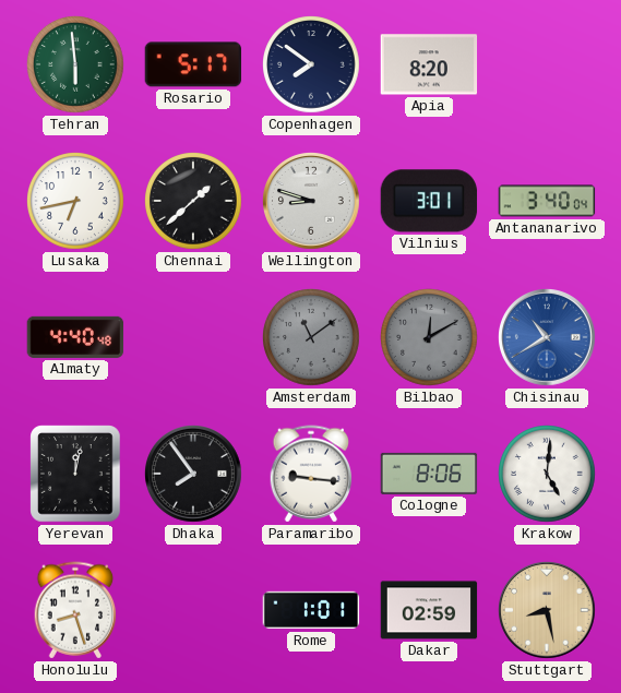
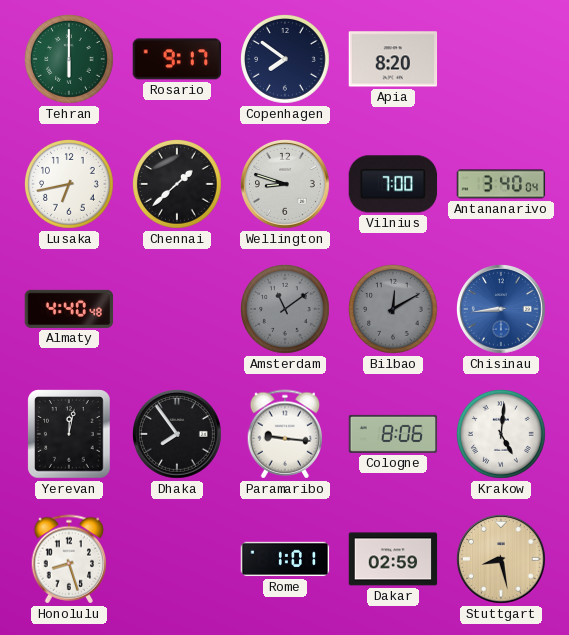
Tehran: 5:59 -> 6:00
Rosario: 5:17 -> 9:17
Vilnius: 3:01 -> 7:00
Chisinau: 10:40 -> 8:44
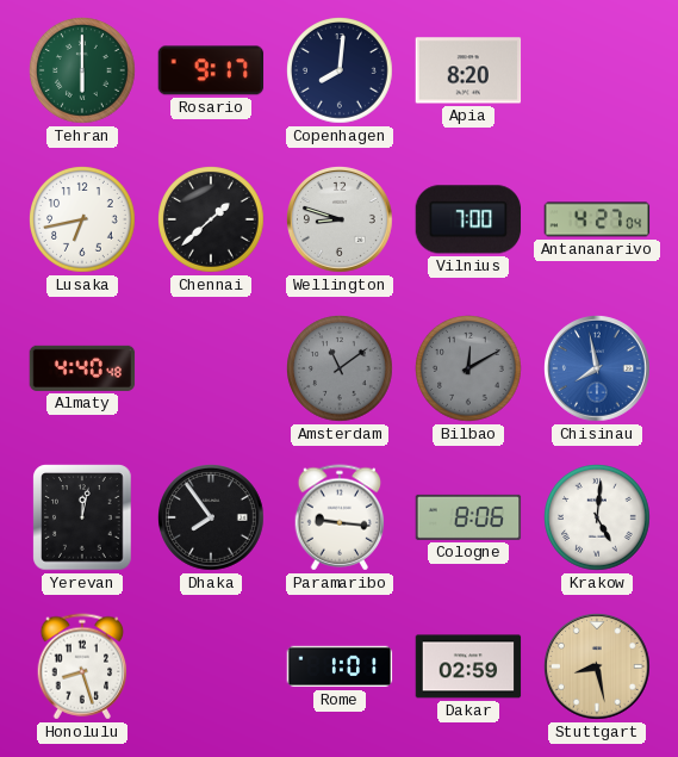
Copenhagen: 7:51 -> 8:01
Antananarivo: 3:40 -> 4:27
Chisinau: 8:44 -> 7:58
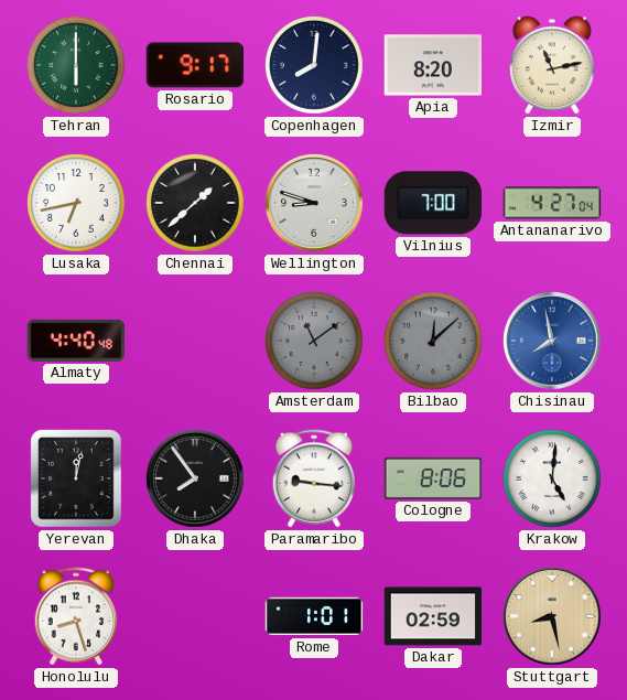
Izmir: none -> 11:13
Bilbao: 12:10 -> 12:08
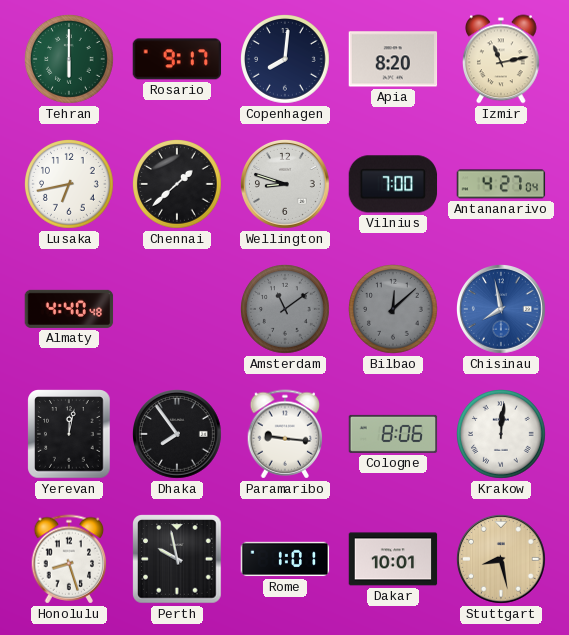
Krakow: 5:01 -> 12:01
Perth: none -> 9:58
Dakar: 02:59 -> 10:01
